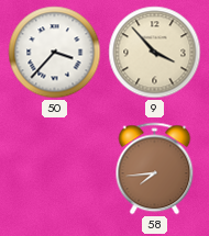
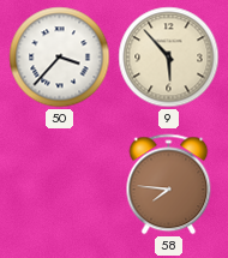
9: 3:53 -> 5:53
58: 7:44 -> 7:46
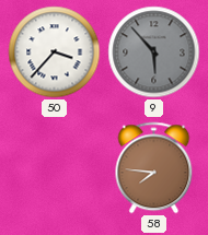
9 dial: cream -> grey
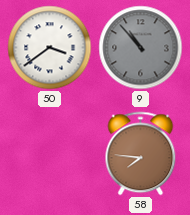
50: 3:37 -> 3:39
9: 5:53 -> 10:53
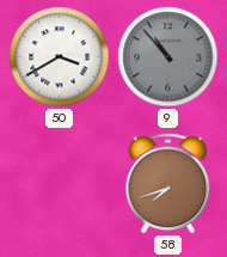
50: 3:39 -> 3:40
58: 7:46 -> 7:42
